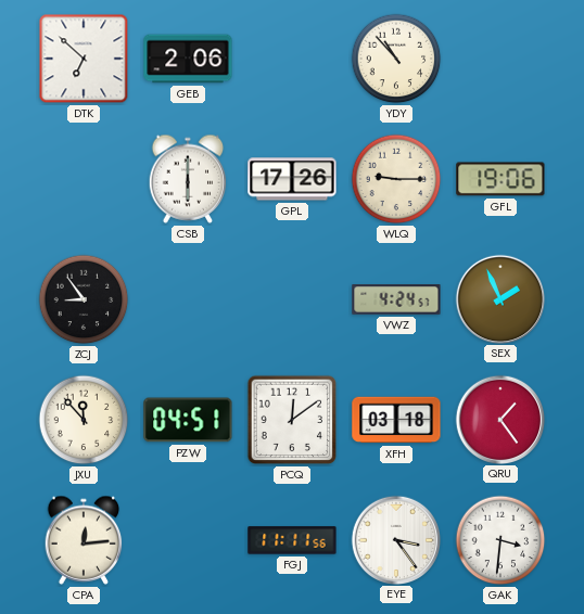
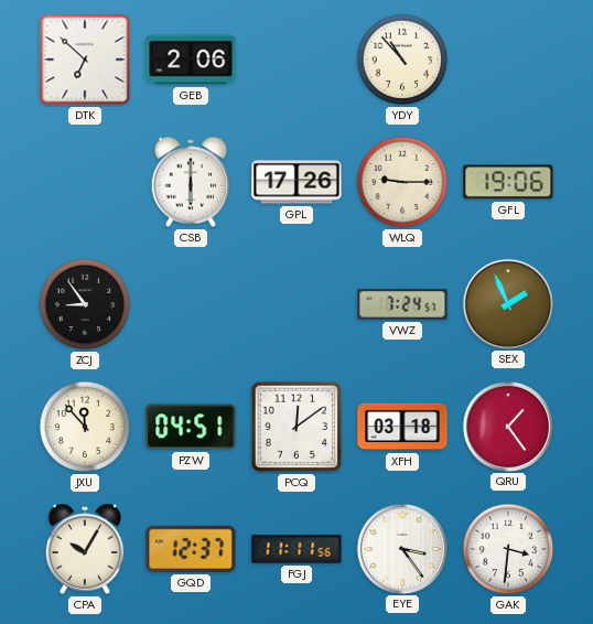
VWZ: 4:24 -> 7:24
CPA: 12:14 -> 10:05
GQD: none -> 12:37
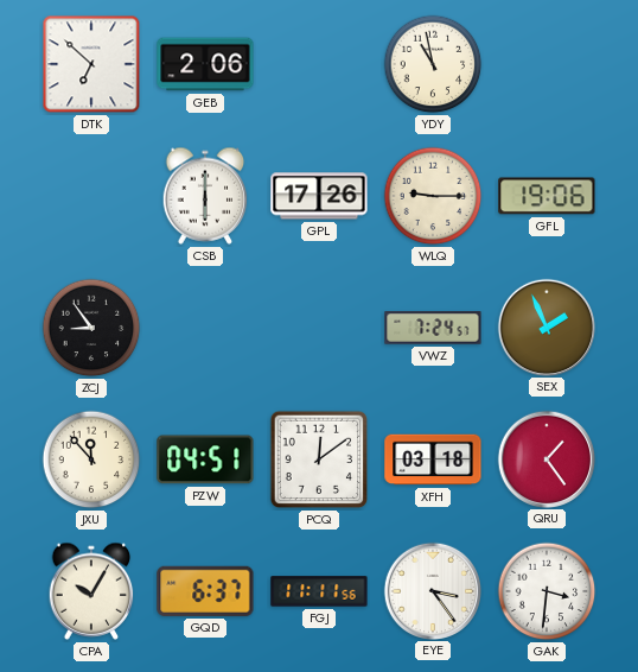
YDY: 10:53 -> 10:58
GQD: 12:37 -> 6:37
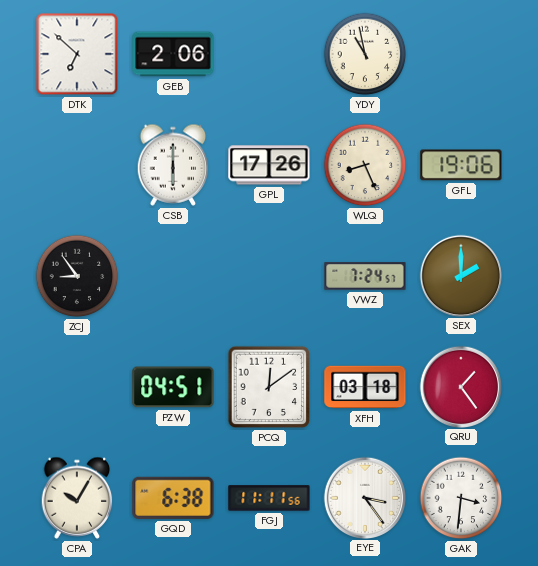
WLQ: 9:15 -> 8:26
SEX: 1:56 -> 2:00
JXU: 11:53 -> none
GQD: 6:37 -> 6:38
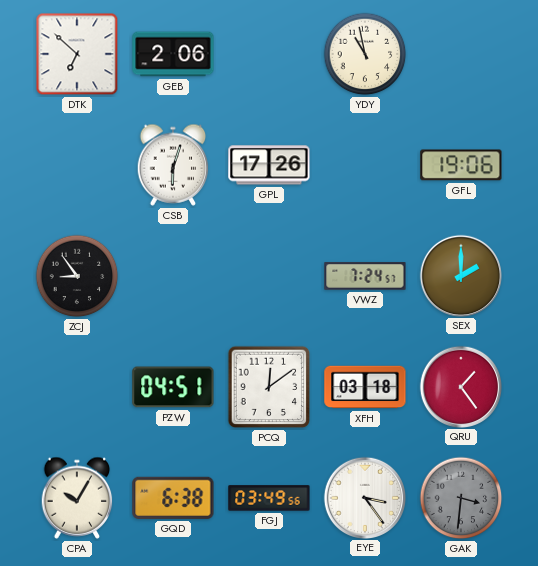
CSB: 6:00 -> 6:03
WLQ: 8:26 -> none
FGJ: 11:11 -> 03:49
GAK dial: white -> grey
